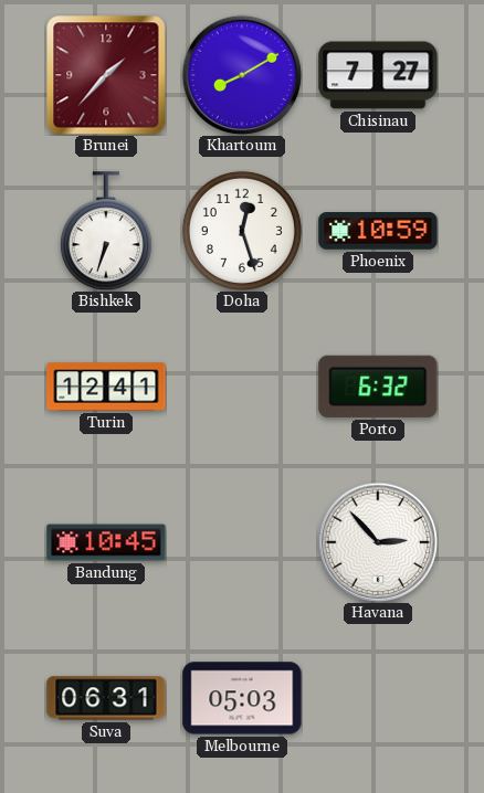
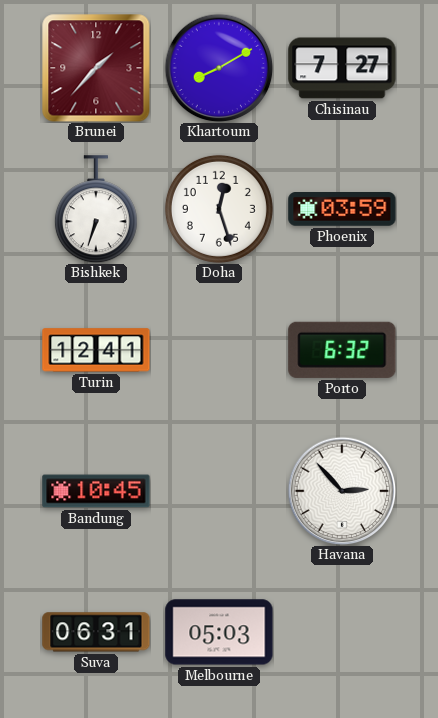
Phoenix: 10:59 -> 03:59
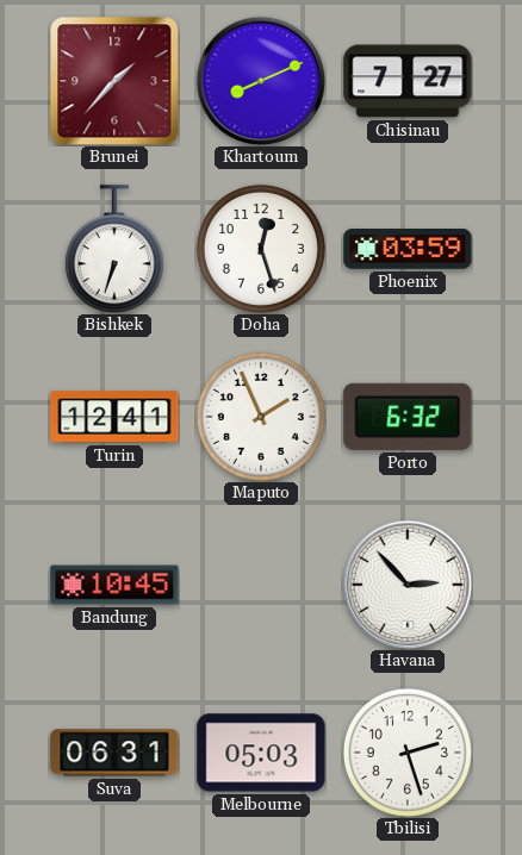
Khartoum: 8:10 -> 8:11
Maputo: none -> 1:56
Tbilisi: none -> 2:27
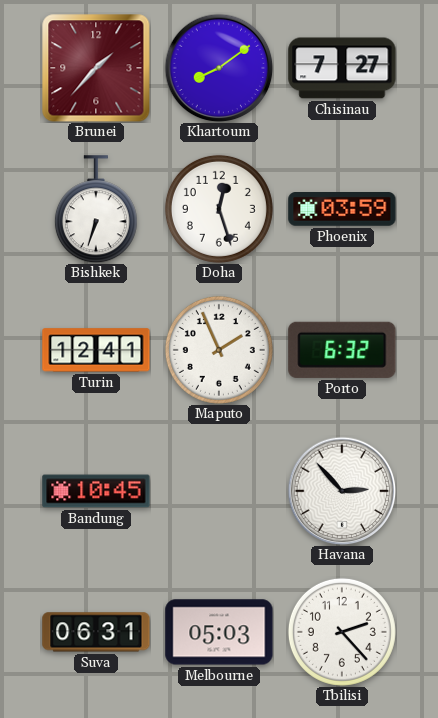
Khartoum: 8:11 -> 8:09
Tbilisi: 2:27 -> 2:23
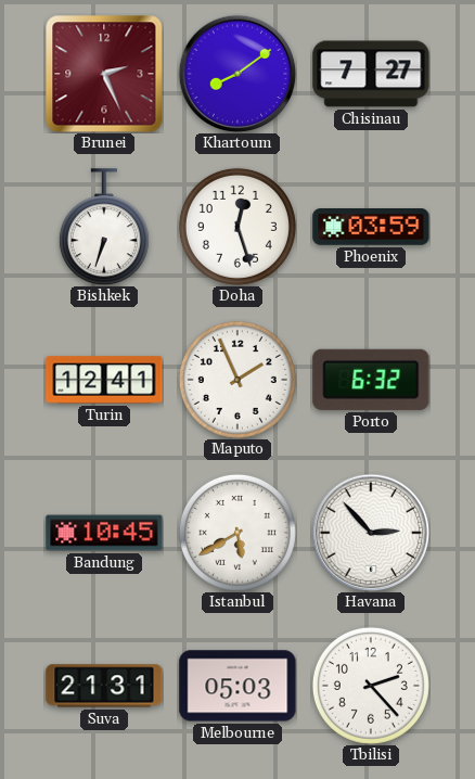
Brunei: 1:37 -> 2:26
Istanbul: none -> 5:40
Suva: 06:31 -> 21:31
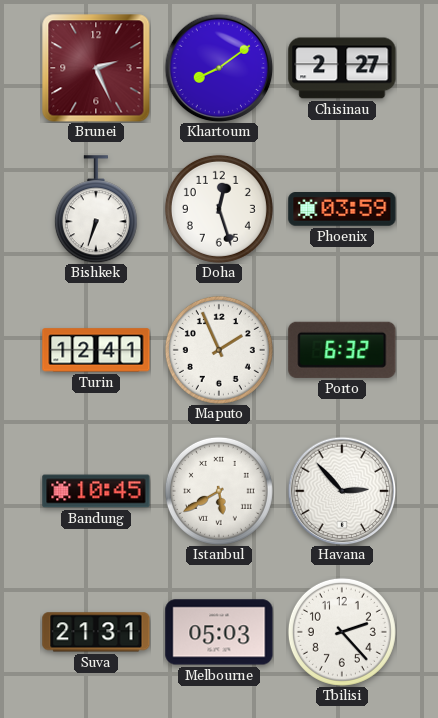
Chisinau: 7:27 -> 2:27
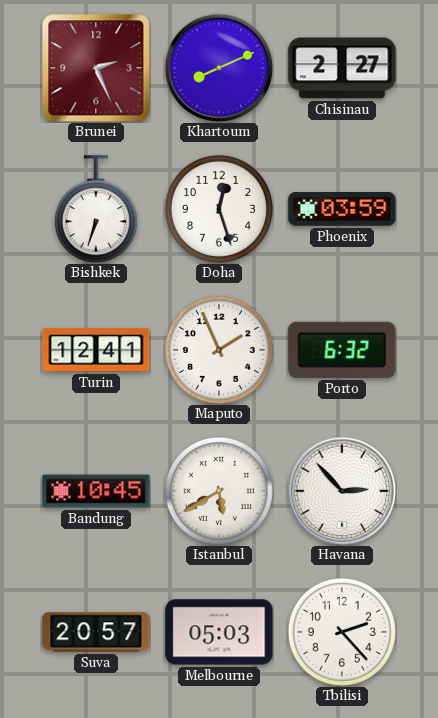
Khartoum: 8:09 -> 8:11
Suva: 21:31 -> 20:57
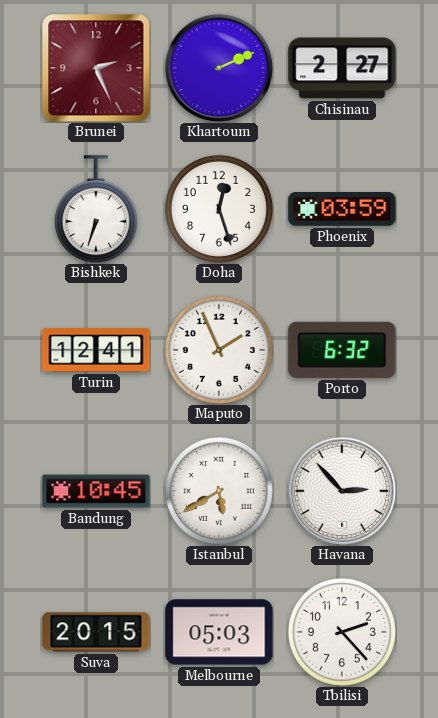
Khartoum: 8:11 -> 2:11
Suva: 20:57 -> 20:15
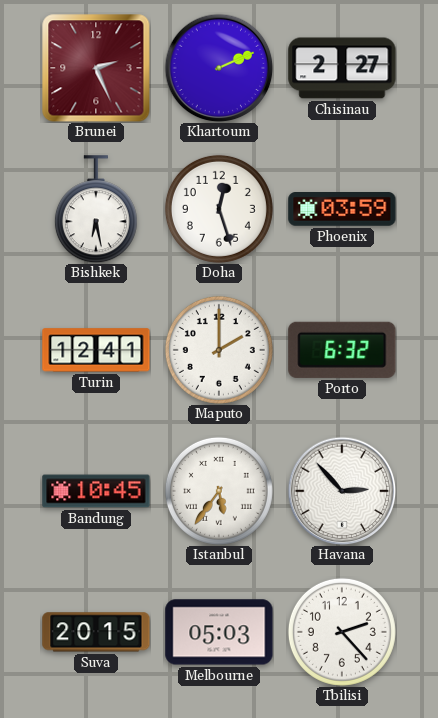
Bishkek: 6:33 -> 6:28
Maputo: 1:56 -> 2:00
Istanbul: 5:40 -> 5:36
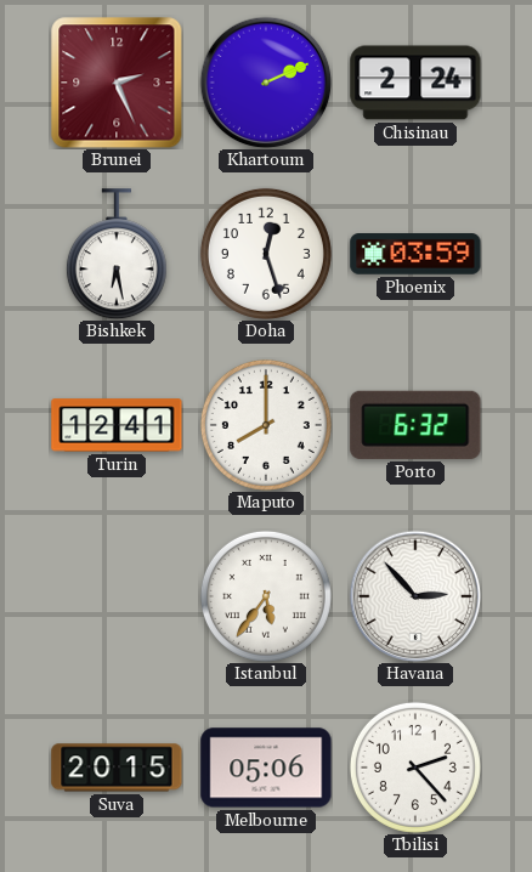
Chisinau: 2:27 -> 2:24
Maputo: 2:00 -> 8:00
Bandung: 10:45 -> none
Melbourne: 05:03 -> 05:06
